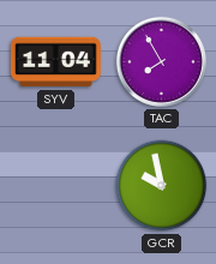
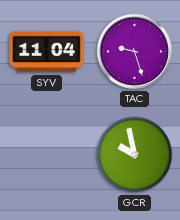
TAC: 7:55 -> 9:27
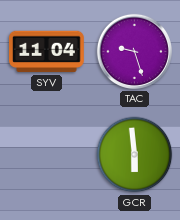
GCR: 9:58 -> 5:59
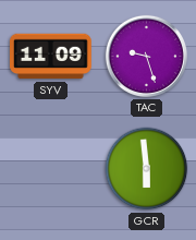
SYV: 11:04 -> 11:09
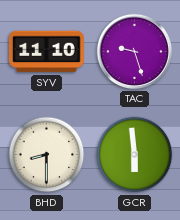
SYV: 11:09 -> 11:10
BHD: none -> 8:30
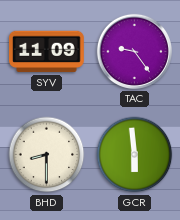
SYV: 11:10 -> 11:09
TAC: 9:27 -> 9:24
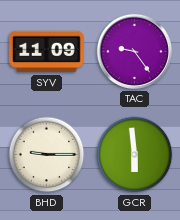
BHD: 8:30 -> 9:15
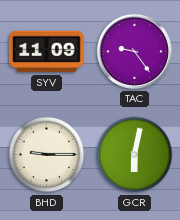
GCR: 5:59 -> 6:02
